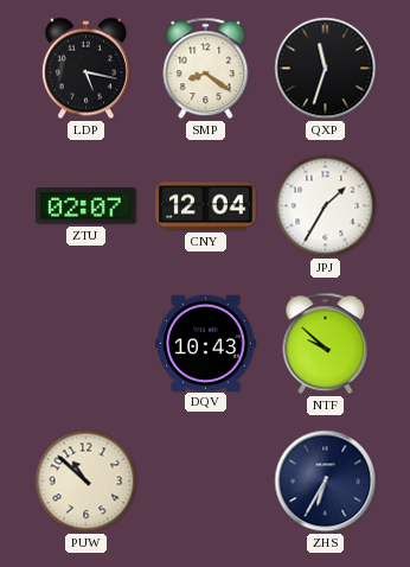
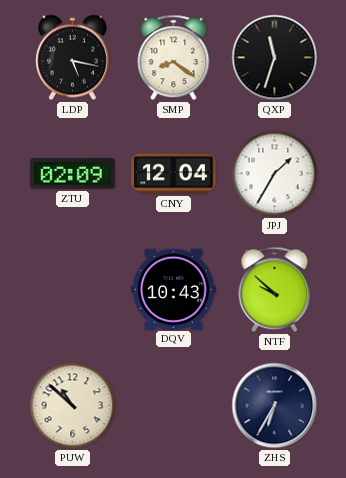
ZTU: 02:07 -> 02:09
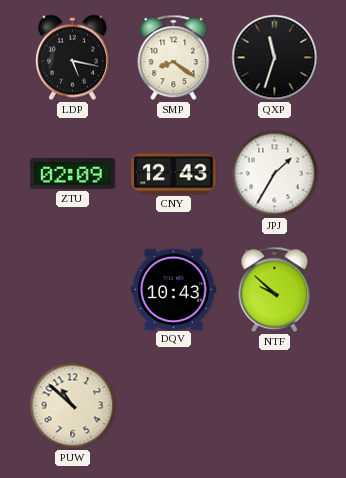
CNY: 12:04 -> 12:43
ZHS: 6:35 -> none
